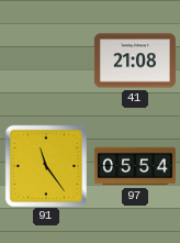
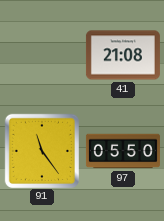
97: 05:54 -> 05:50
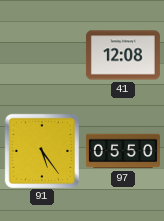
41: 21:08 -> 12:08
91: 11:24 -> 5:24
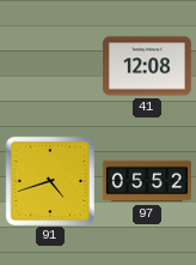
91: 5:24 -> 4:42
97: 05:50 -> 05:52
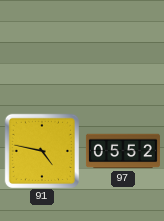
41: 12:08 -> none
91: 4:42 -> 4:47
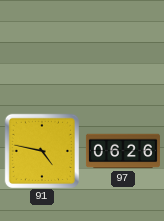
97: 05:52 -> 06:26
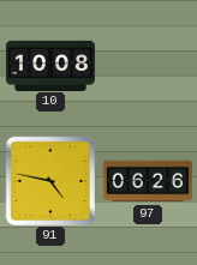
10: none -> 10:08
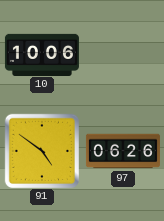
10: 10:08 -> 10:06
91: 4:47 -> 4:51
